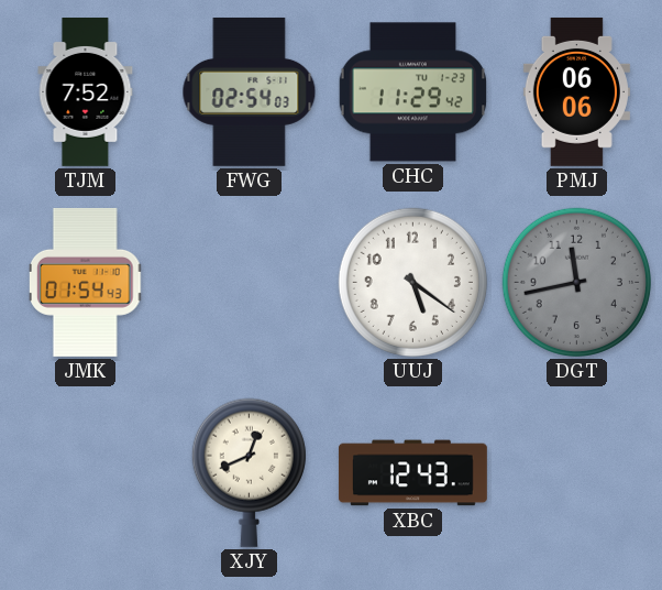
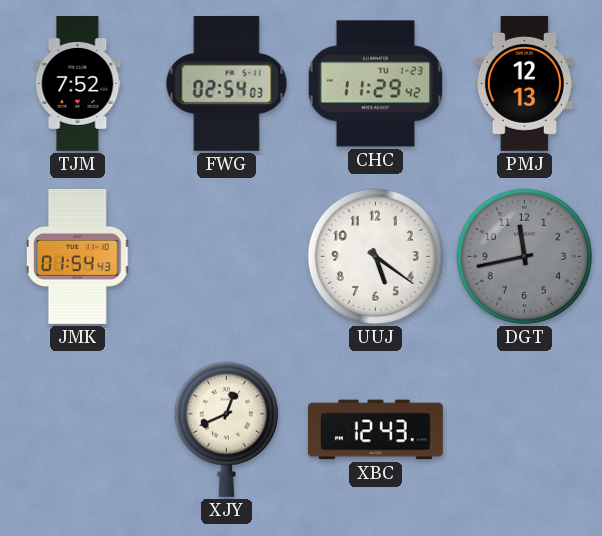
PMJ: 06:06 -> 12:13
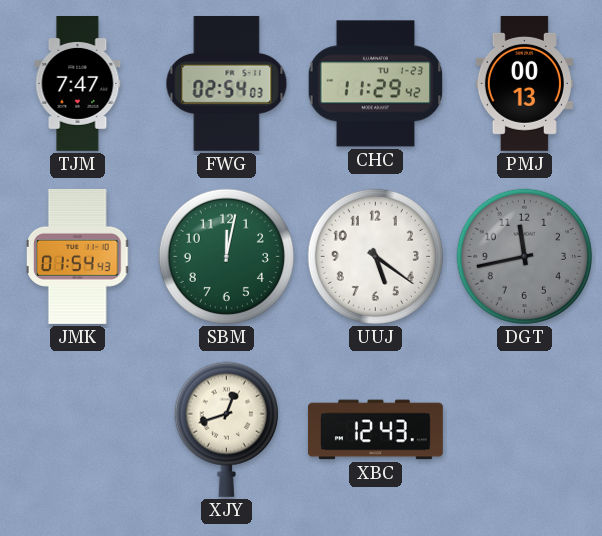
TJM: 7:52 -> 7:47
PMJ: 12:13 -> 00:13
SBM: none -> 12:02
XJY: 12:41 -> 12:42
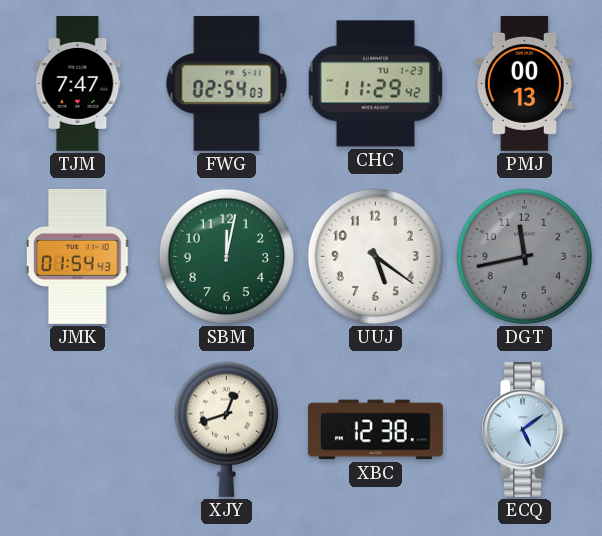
XBC: 12:43 -> 12:38
ECQ: none -> 5:09
